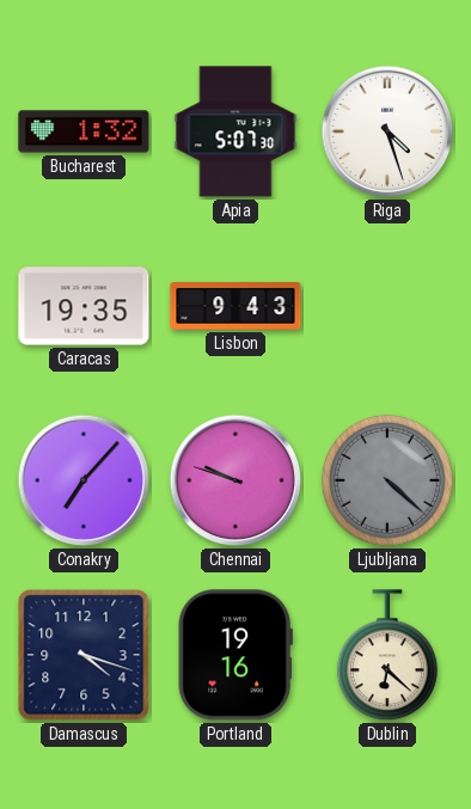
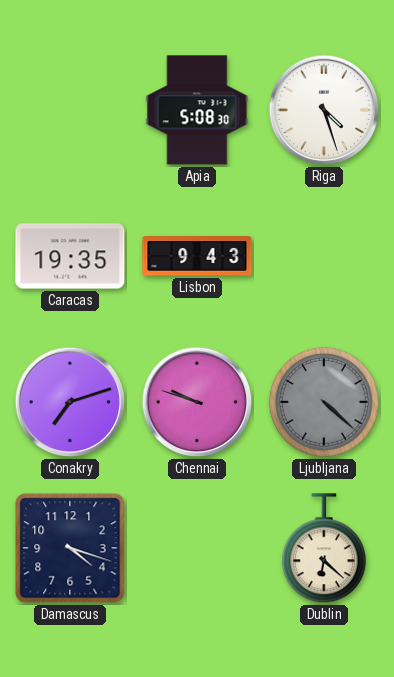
Bucharest: 1:32 -> none
Apia: 5:07 -> 5:08
Conakry: 7:07 -> 7:12
Portland: 19:16 -> none
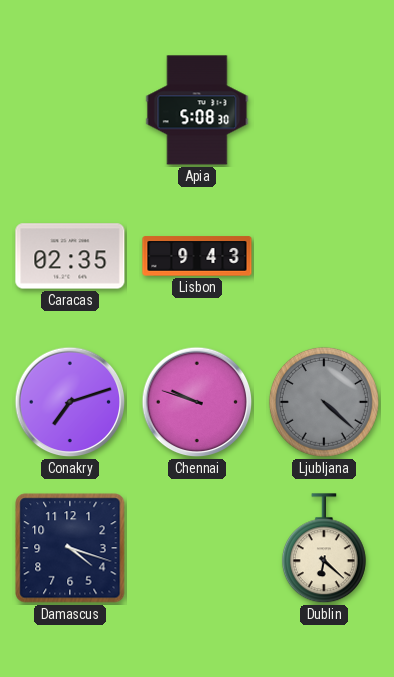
Riga: 4:27 -> none
Caracas: 19:35 -> 02:35
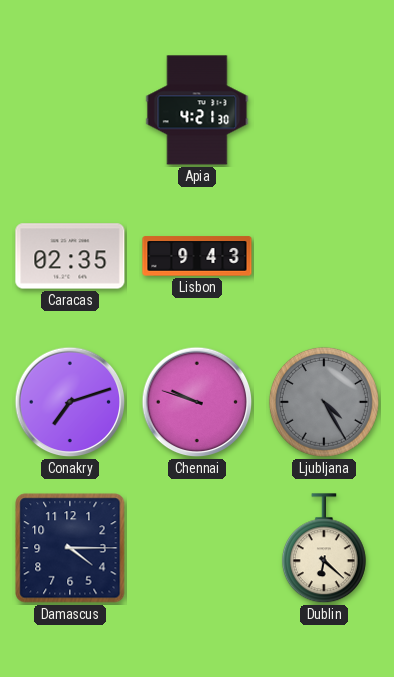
Apia: 5:08 -> 4:21
Ljubljana: 4:22 -> 4:25
Damascus: 4:18 -> 4:15
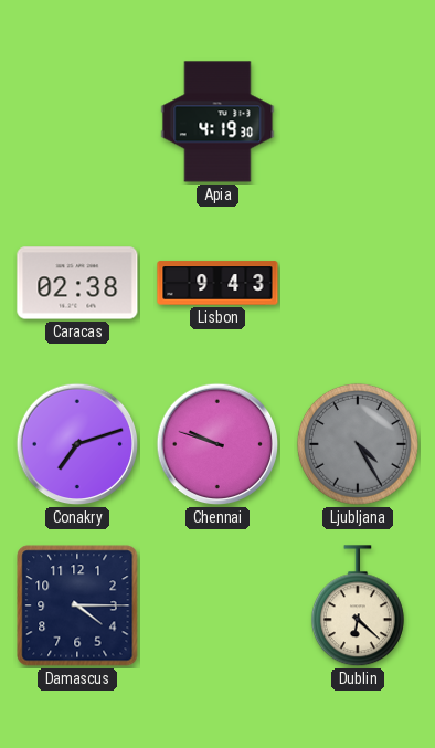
Apia: 4:21 -> 4:19
Caracas: 02:35 -> 02:38
